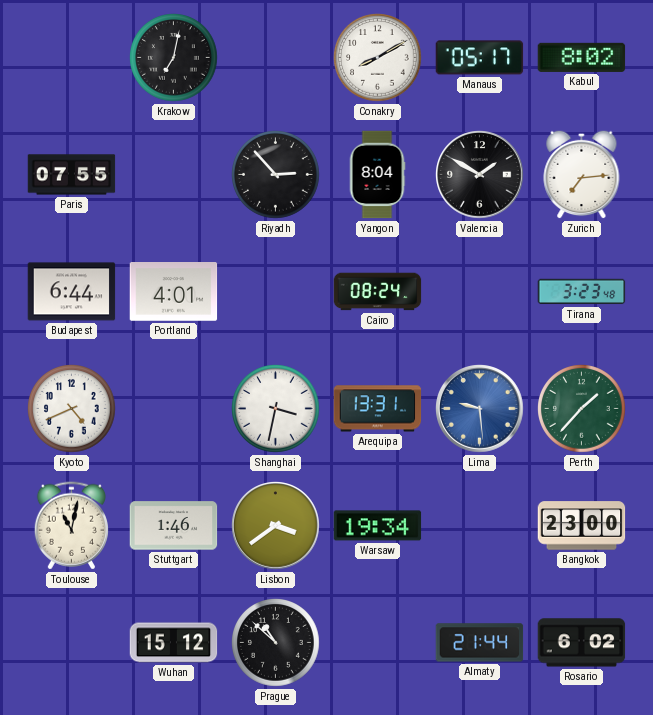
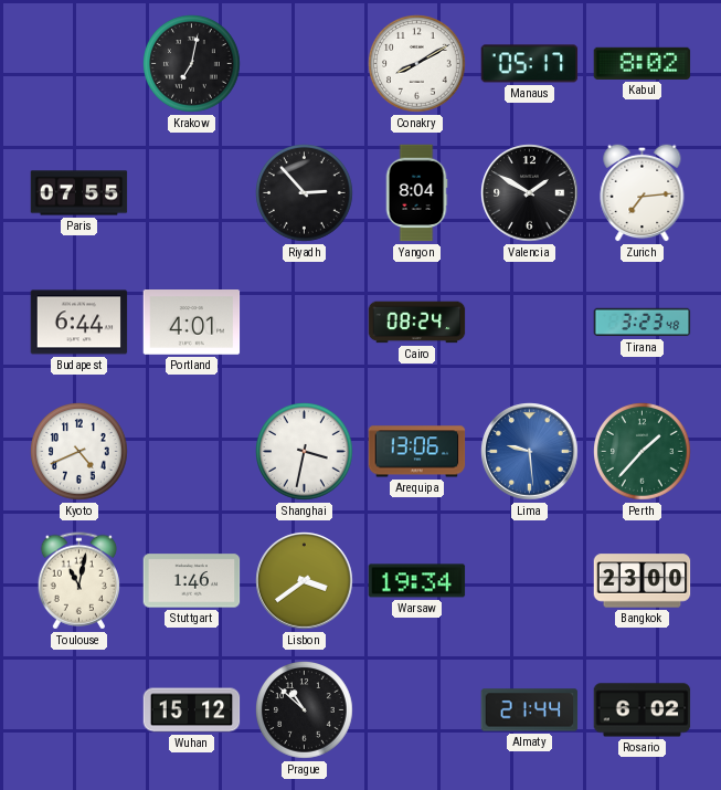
Arequipa: 13:31 -> 13:06
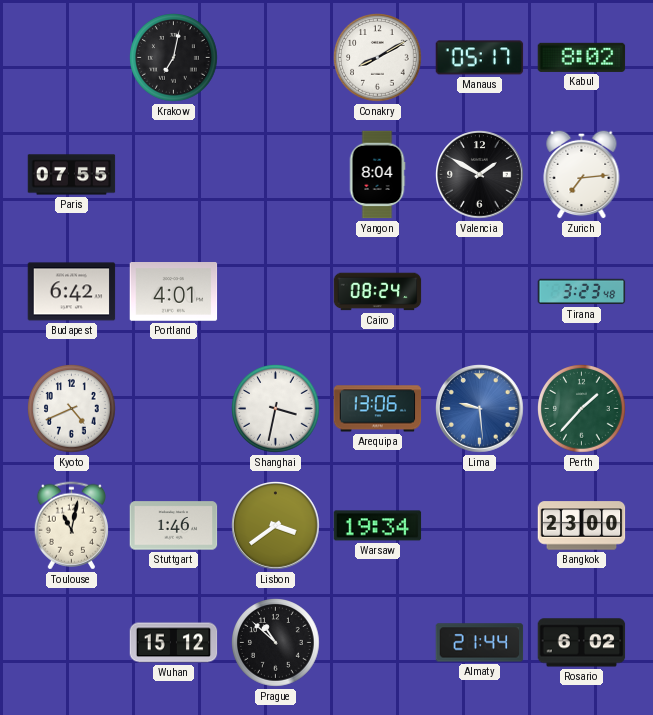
Riyadh: 2:53 -> none
Budapest: 6:44 -> 6:42
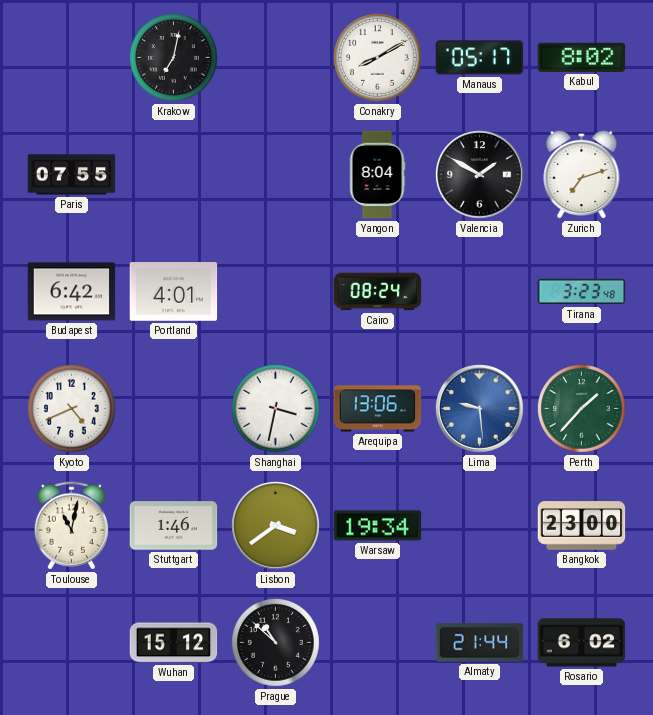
Zurich: 7:14 -> 7:12
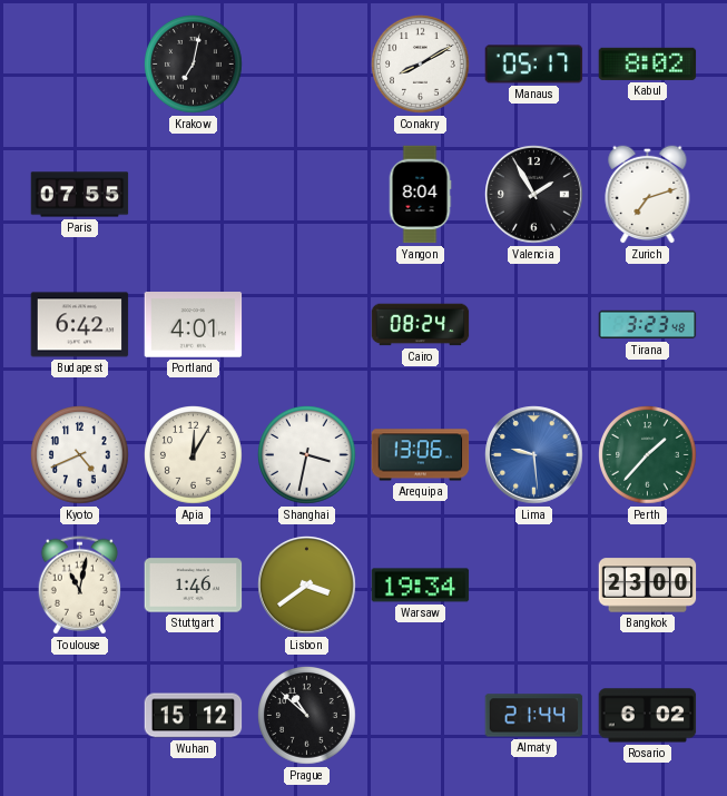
Valencia: 1:50 -> 1:55
Apia: none -> 12:05
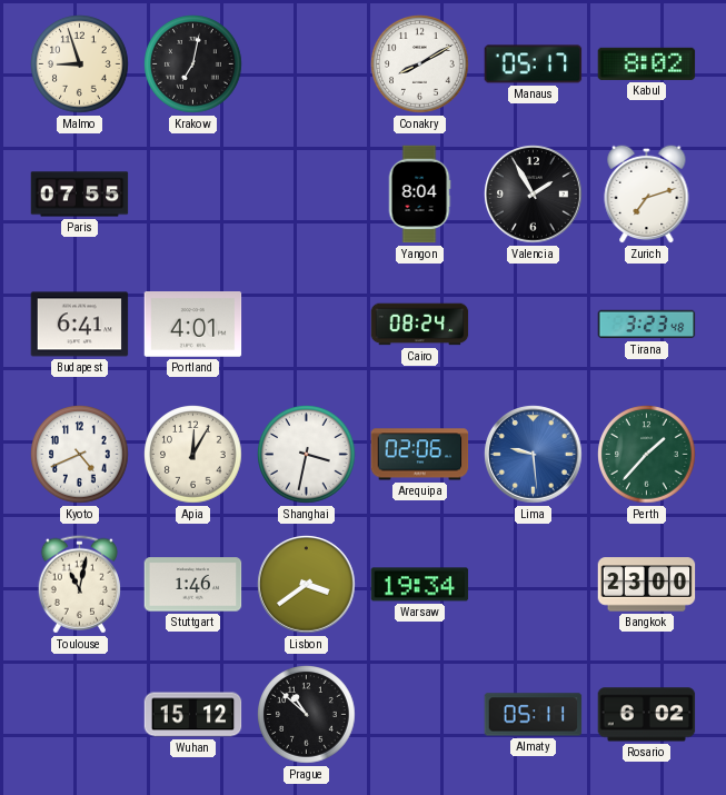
Malmo: none -> 8:57
Budapest: 6:42 -> 6:41
Arequipa: 13:06 -> 02:06
Almaty: 21:44 -> 05:11
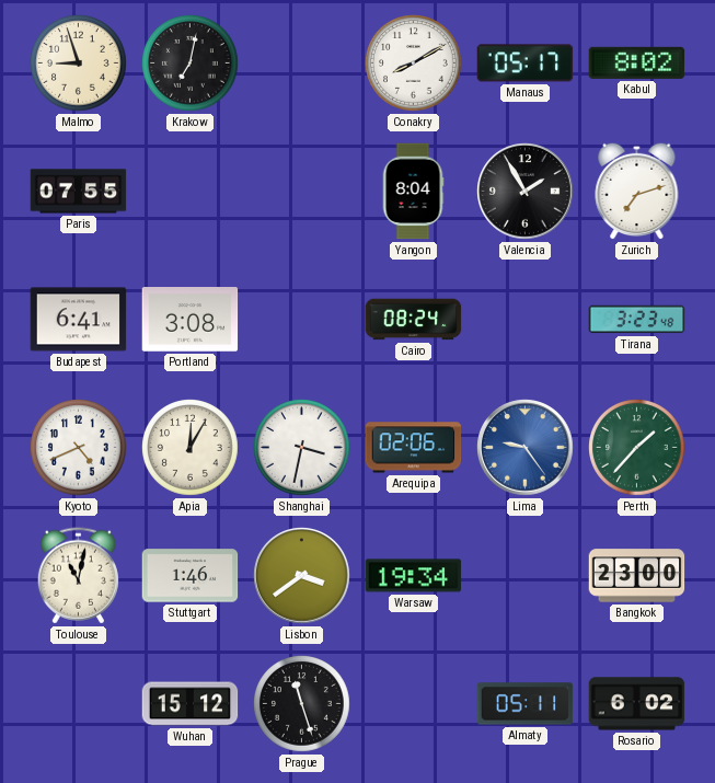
Portland: 4:01 -> 3:08
Lima: 9:29 -> 9:24
Prague: 10:52 -> 11:27
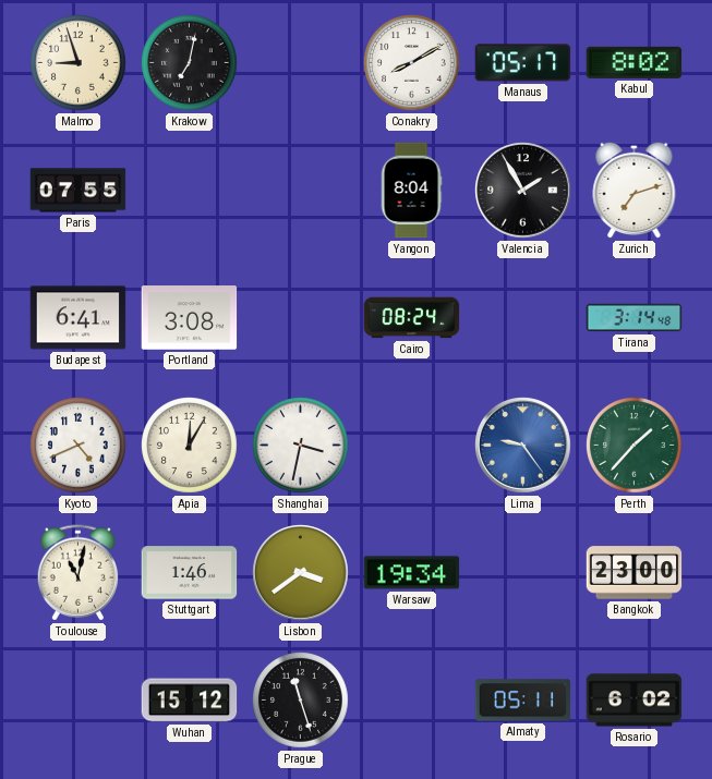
Tirana: 3:23 -> 3:14
Arequipa: 02:06 -> none
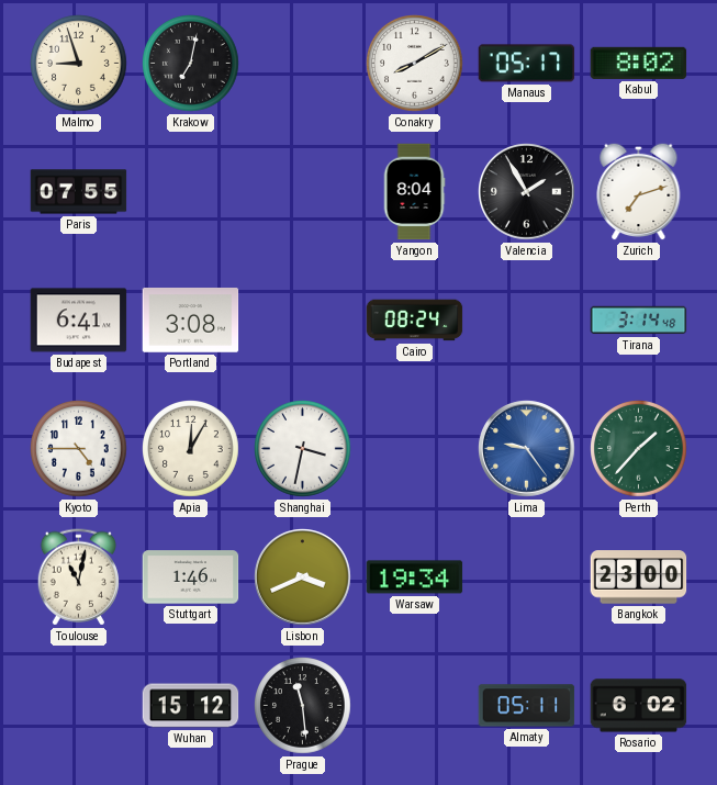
Kyoto: 4:41 -> 4:45
Lisbon: 3:39 -> 3:41
Prague: 11:27 -> 11:29
